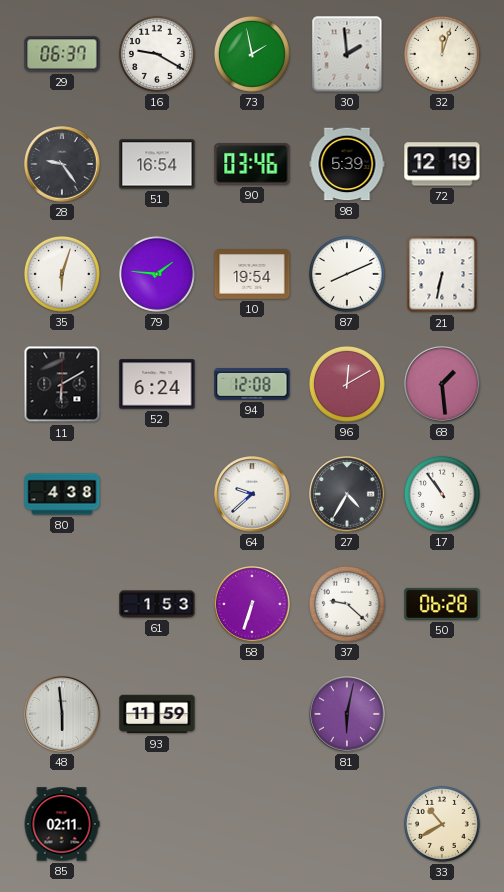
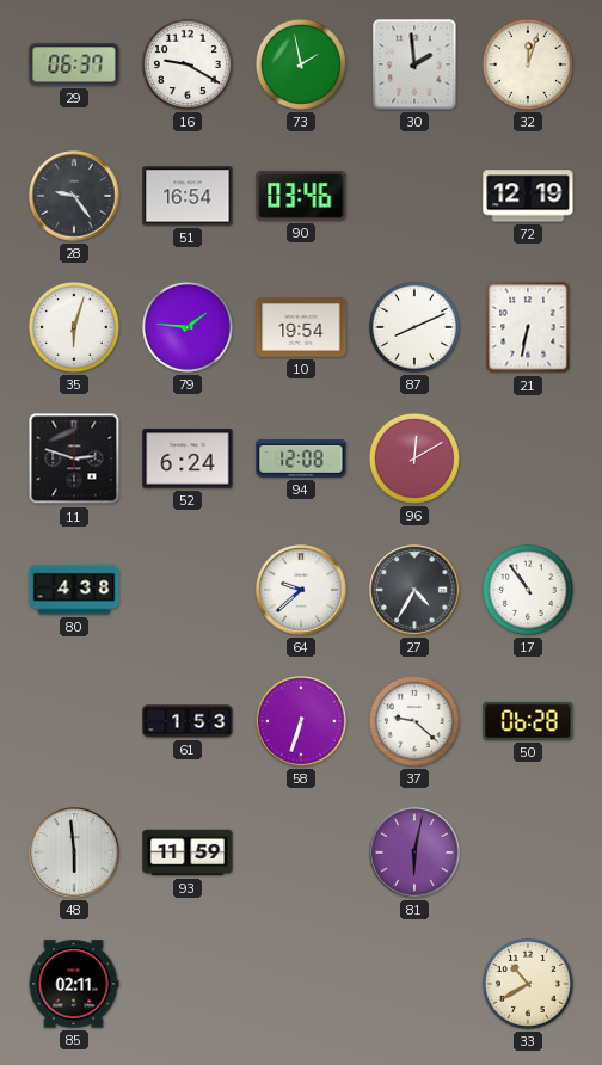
98: 5:39 -> none
11: 6:10 -> 2:48
68: 1:29 -> none
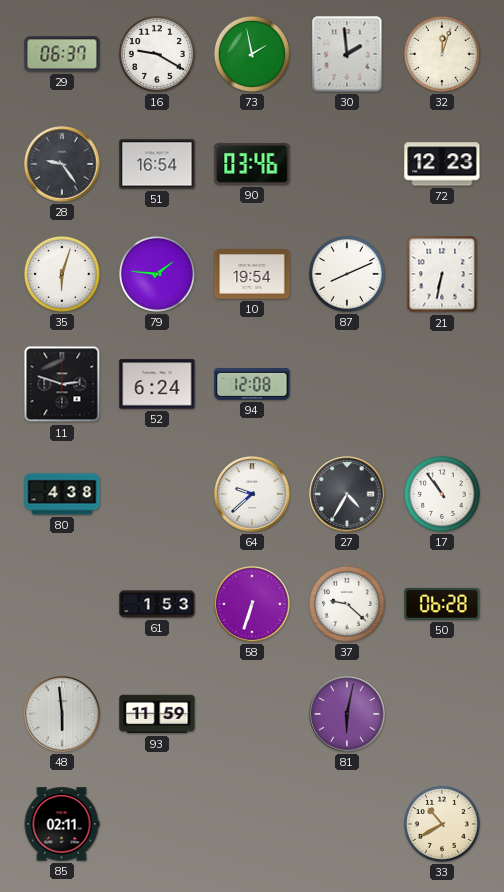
72: 12:19 -> 12:23
96: 12:10 -> none
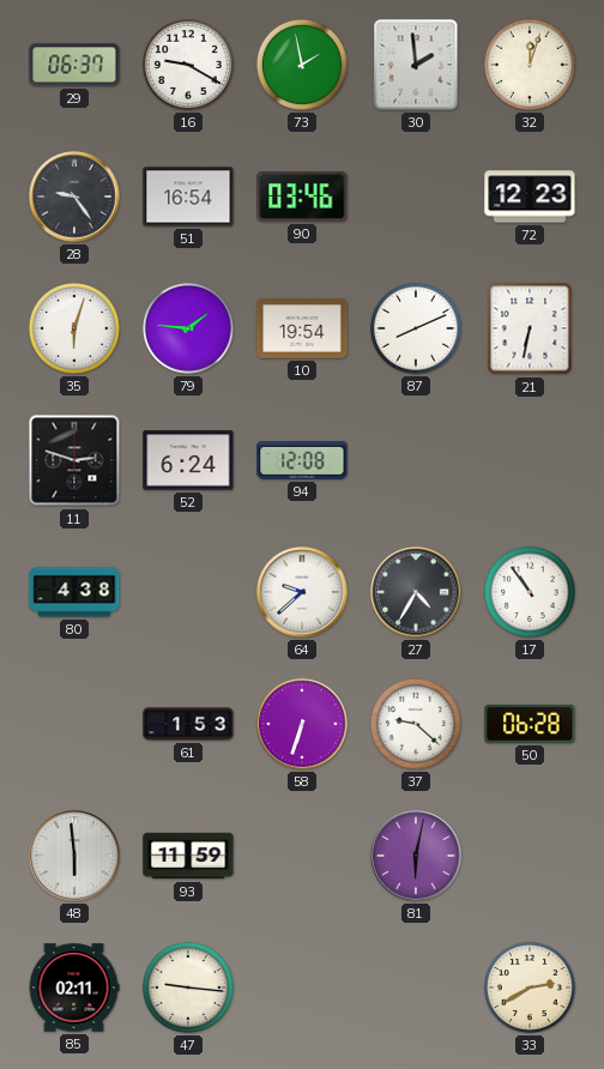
47: none -> 9:16
33: 10:40 -> 2:40
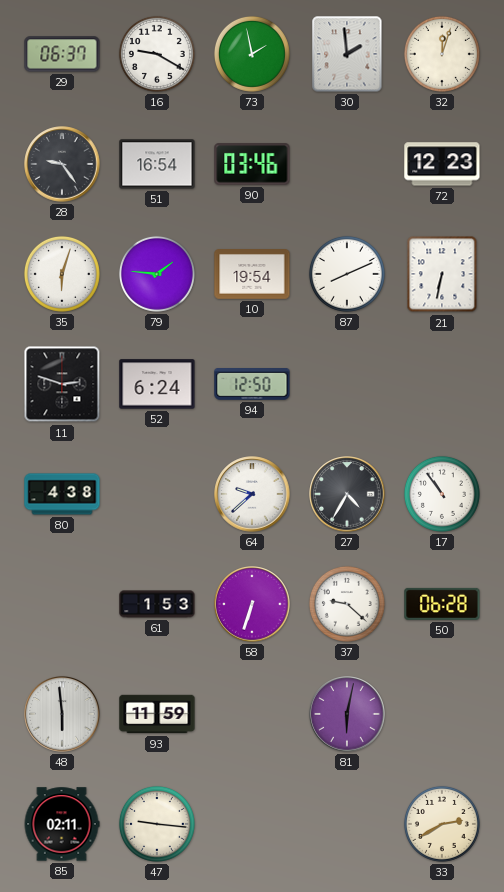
94: 12:08 -> 12:50
